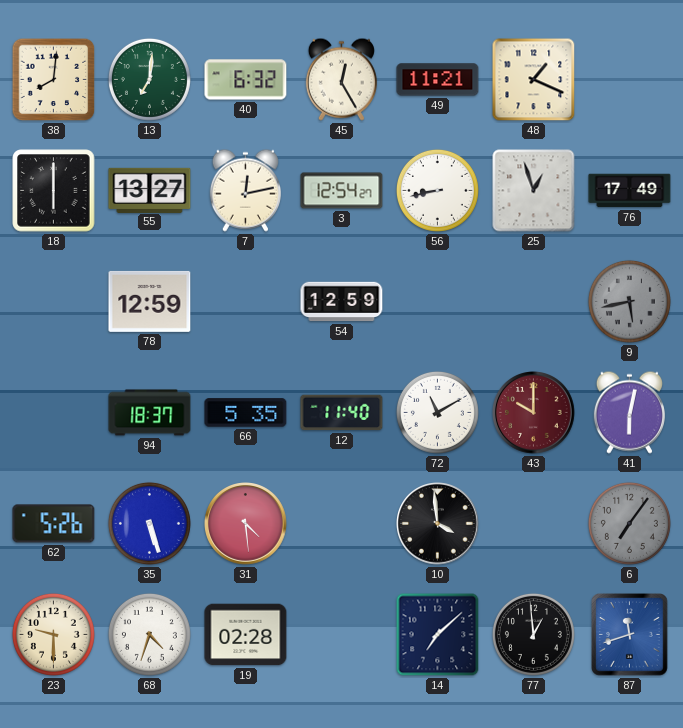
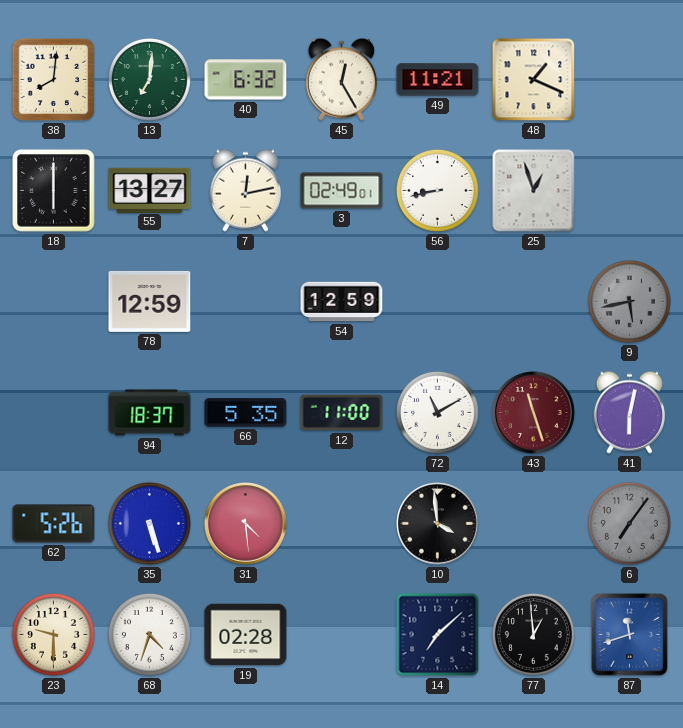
3: 12:54 -> 02:49
76: 17:49 -> none
12: 11:40 -> 11:00
43: 10:00 -> 11:27
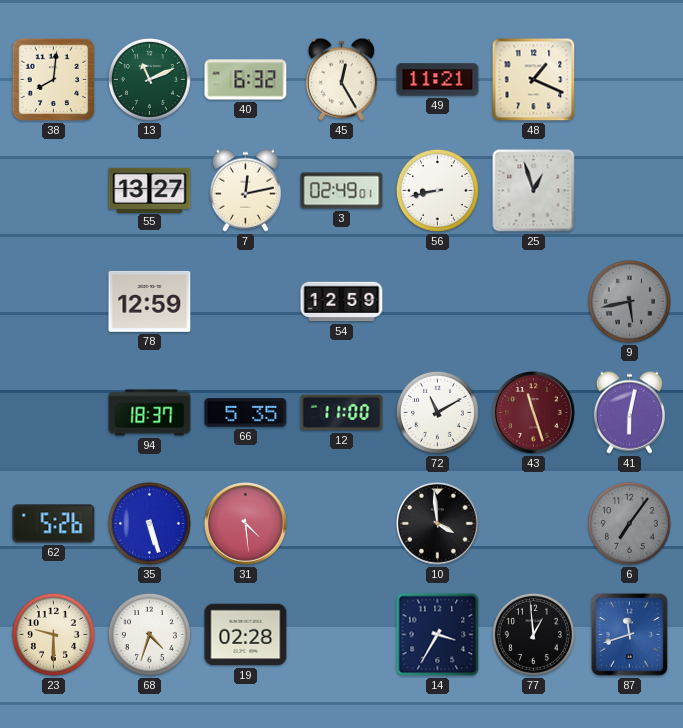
13: 7:01 -> 11:11
18: 6:00 -> none
14: 7:08 -> 3:35
